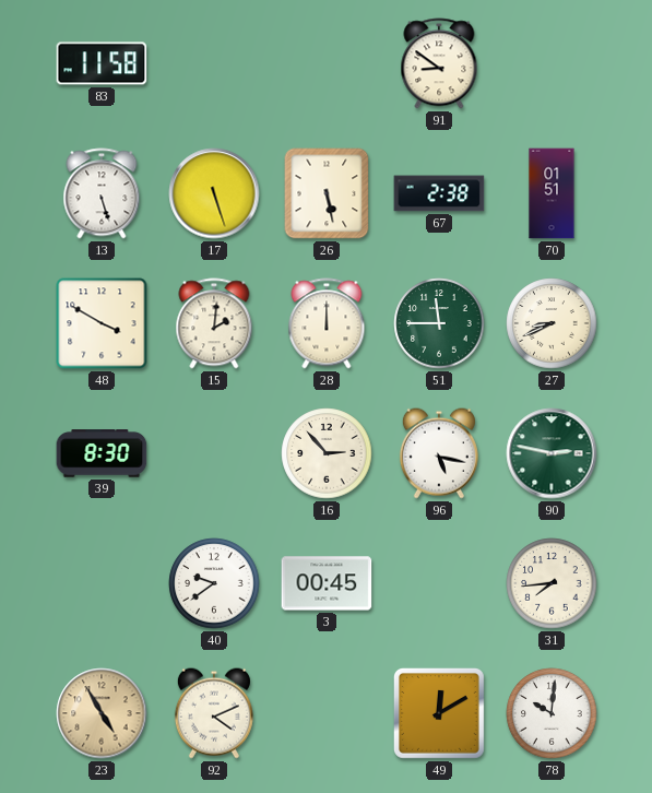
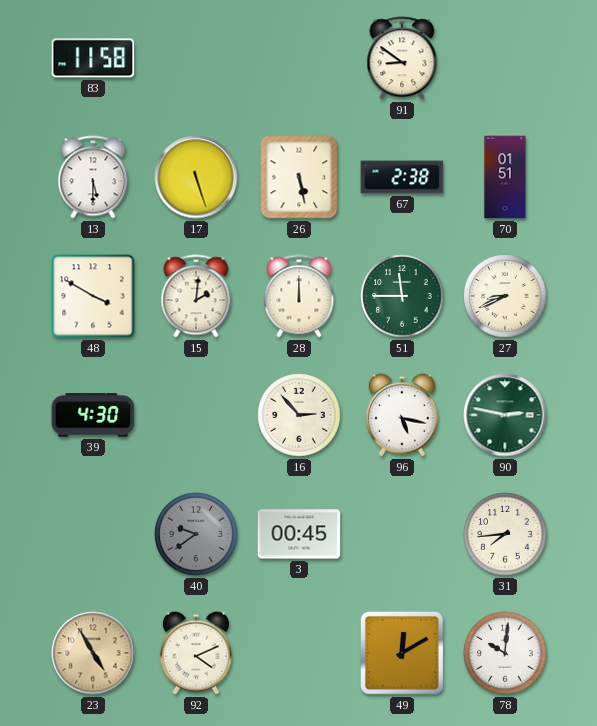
13: 5:27 -> 5:30
39: 8:30 -> 4:30
40 dial: white -> grey
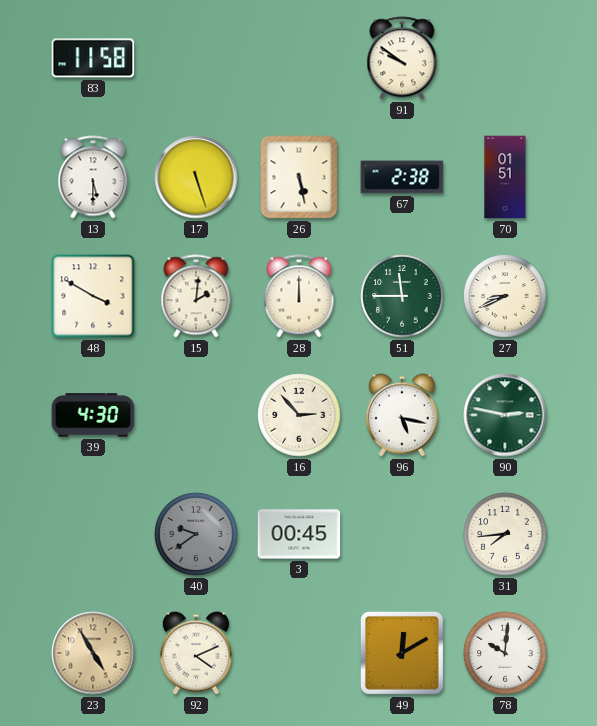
91: 8:51 -> 9:51
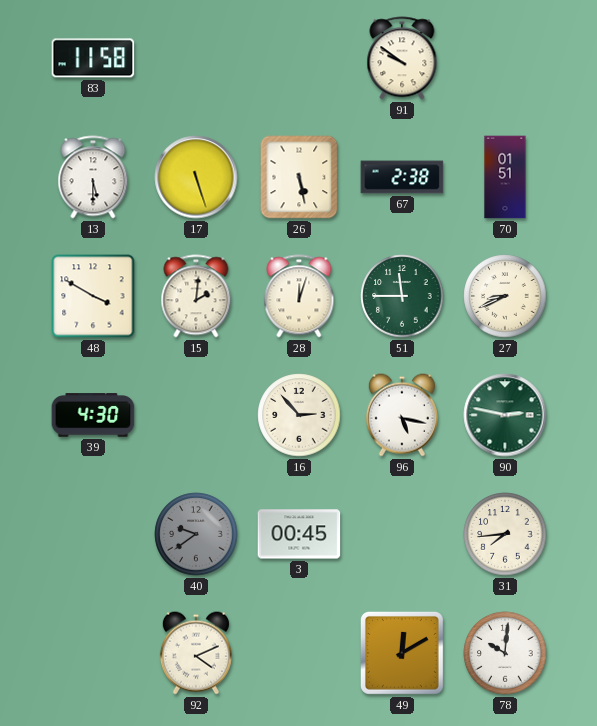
28: 12:00 -> 12:03
23: 4:55 -> none
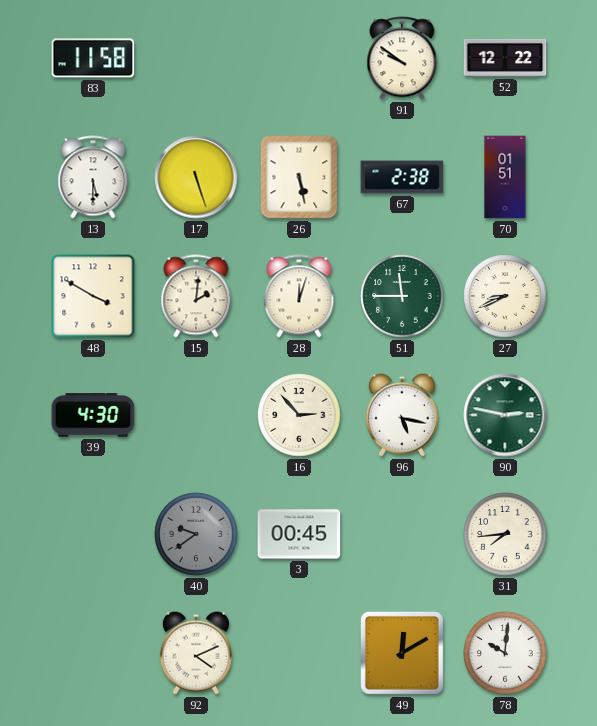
52: none -> 12:22
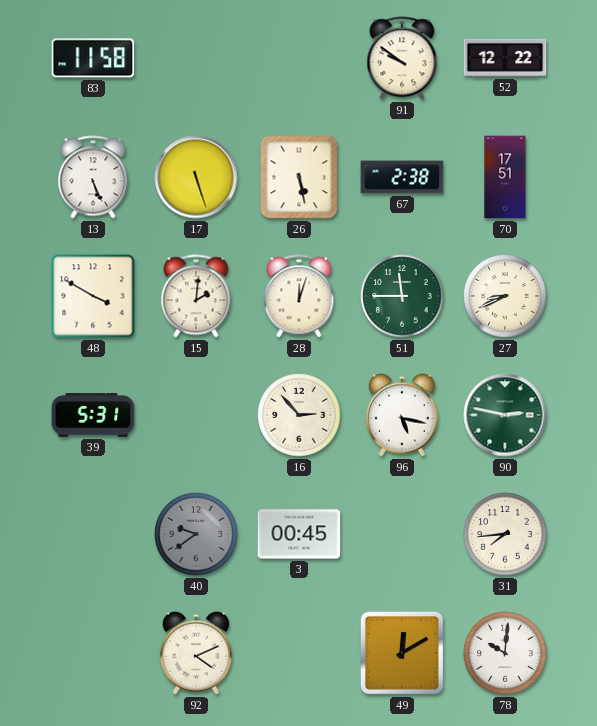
13: 5:30 -> 5:26
70: 01:51 -> 17:51
39: 4:30 -> 5:31
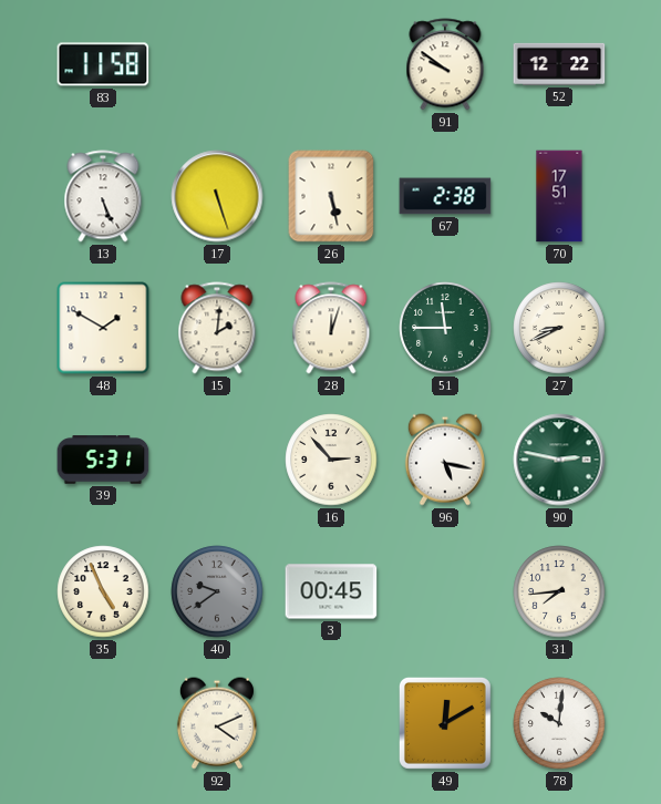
48: 3:50 -> 1:50
35: none -> 4:56
